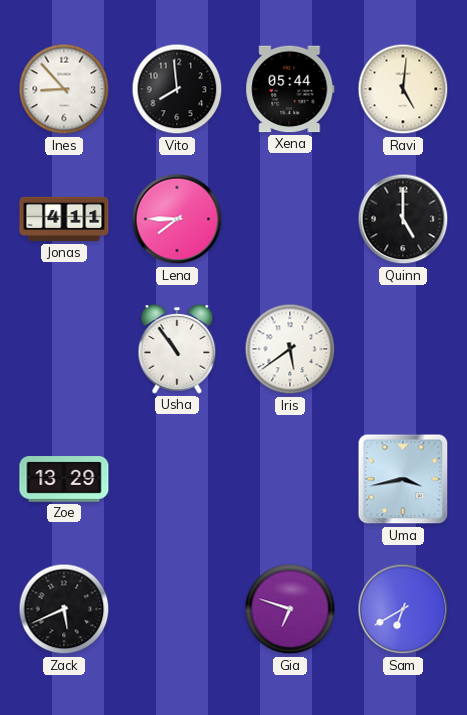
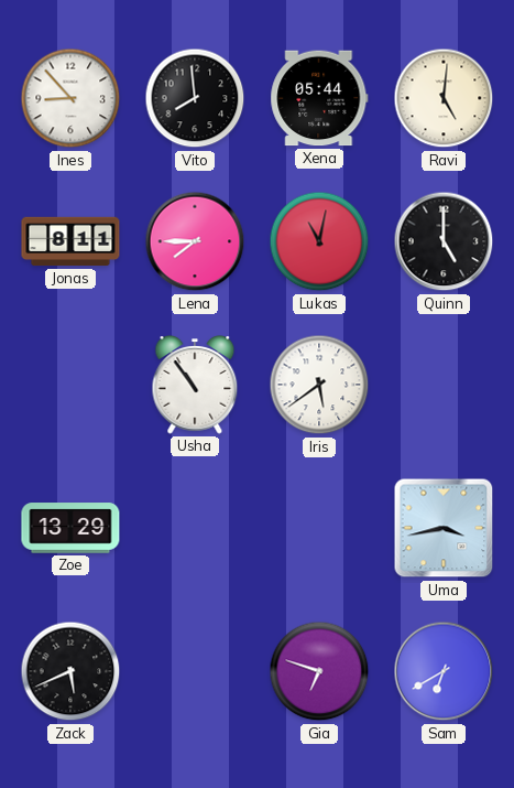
Jonas: 4:11 -> 8:11
Lukas: none -> 11:02
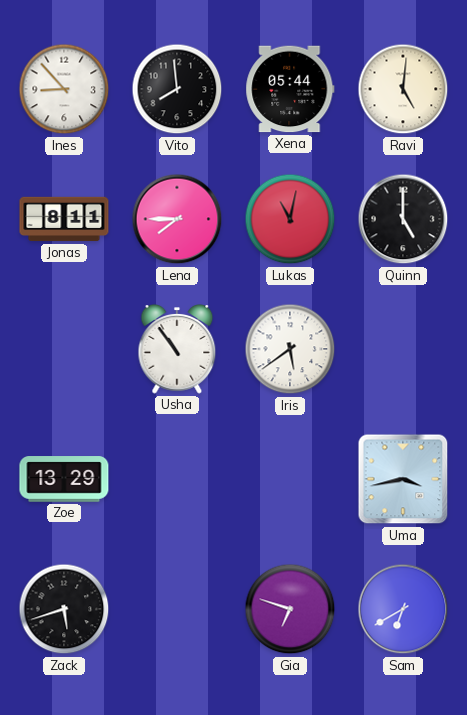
Zack: 5:41 -> 5:42
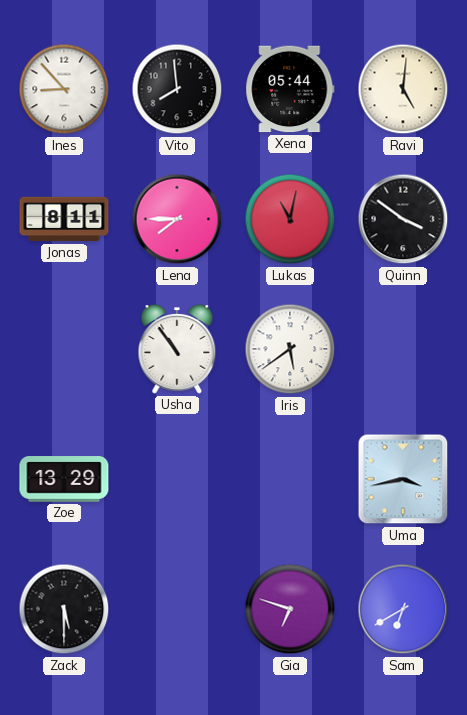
Quinn: 5:00 -> 3:51
Zack: 5:42 -> 5:30
